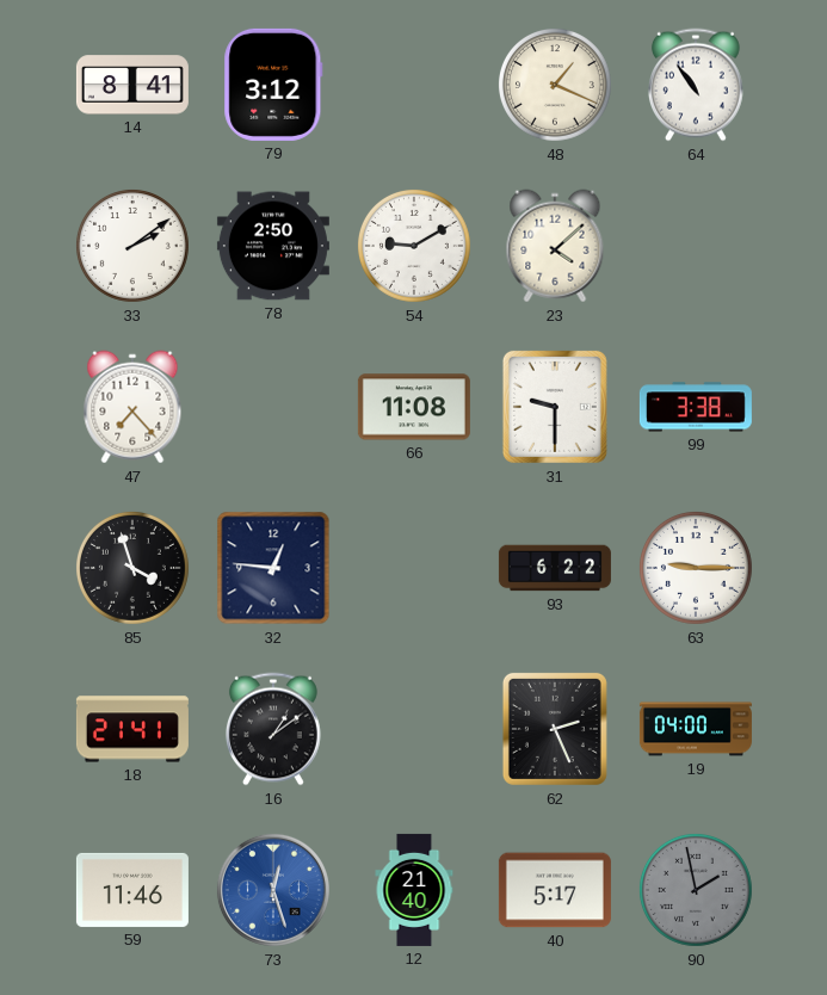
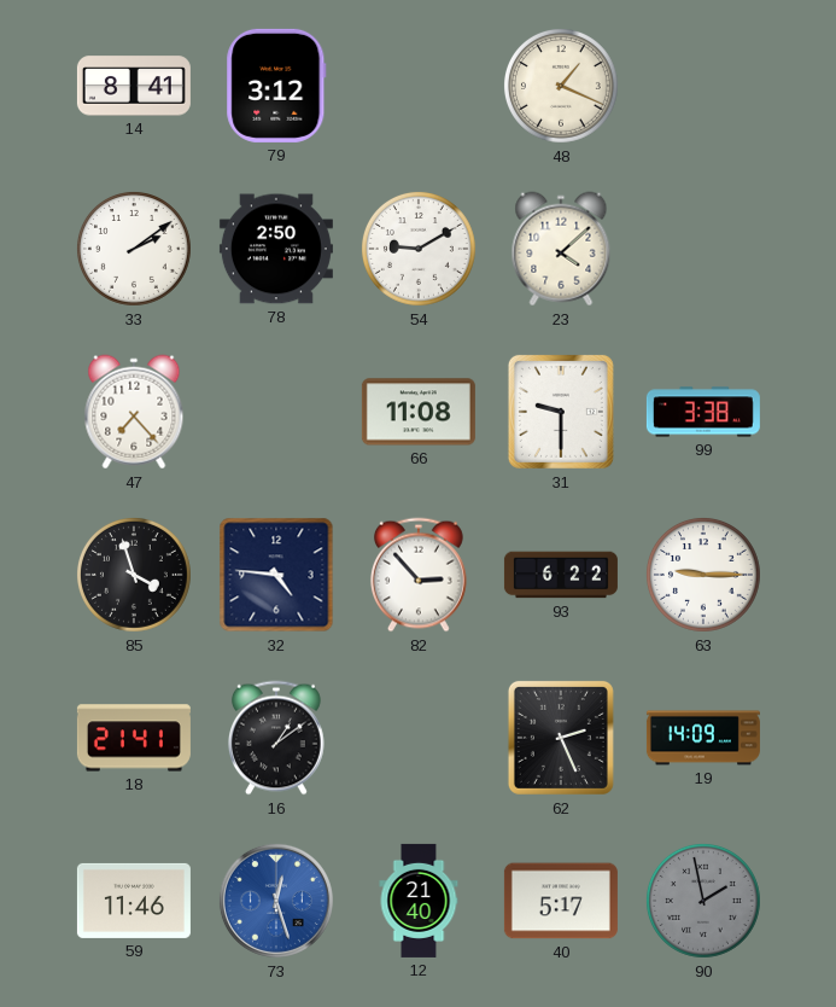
64: 10:54 -> none
32: 12:46 -> 4:46
82: none -> 2:53
19: 04:00 -> 14:09
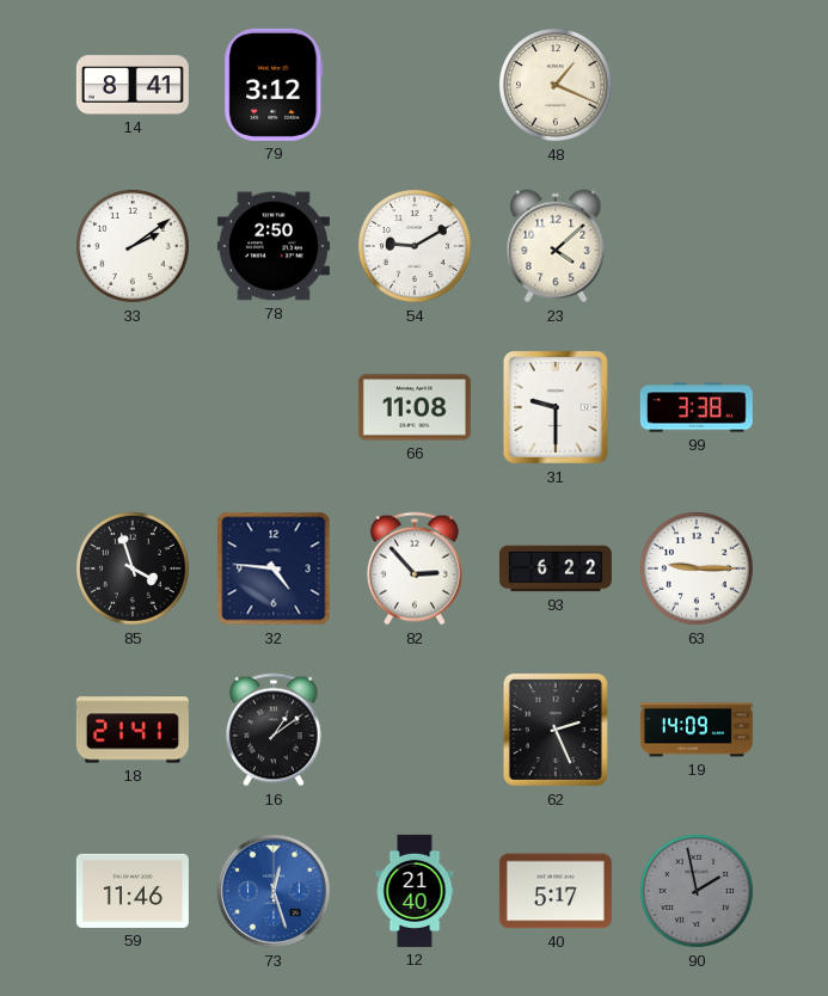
47: 7:23 -> none
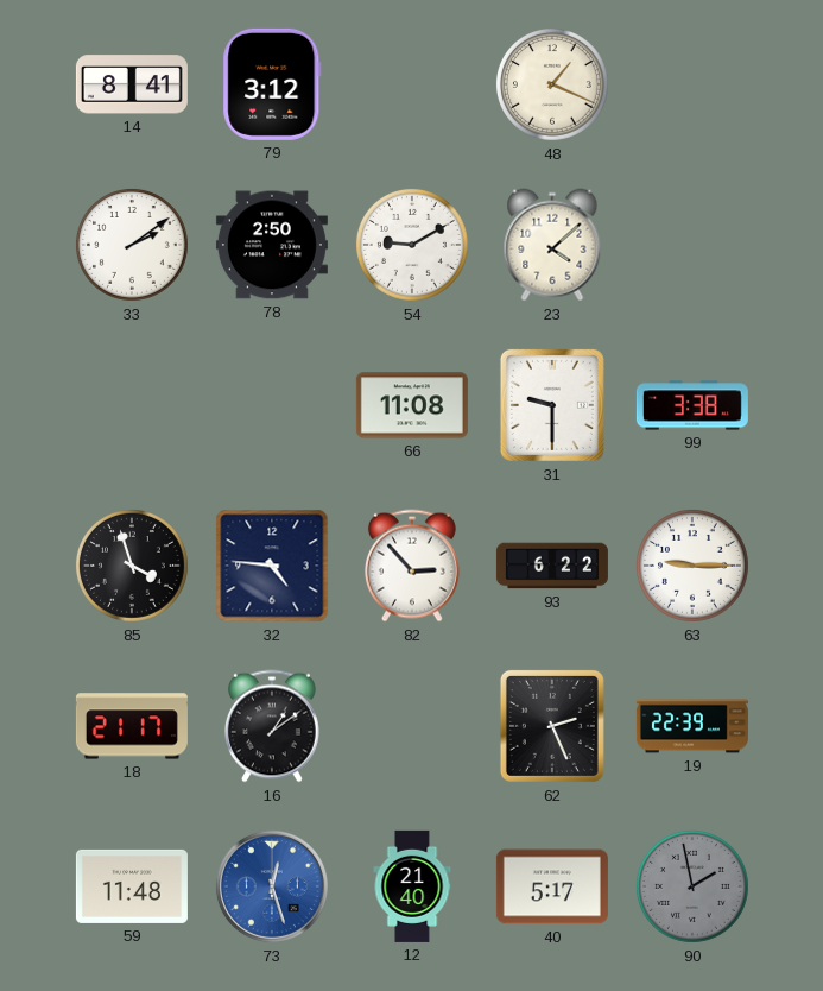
18: 21:41 -> 21:17
19: 14:09 -> 22:39
59: 11:46 -> 11:48
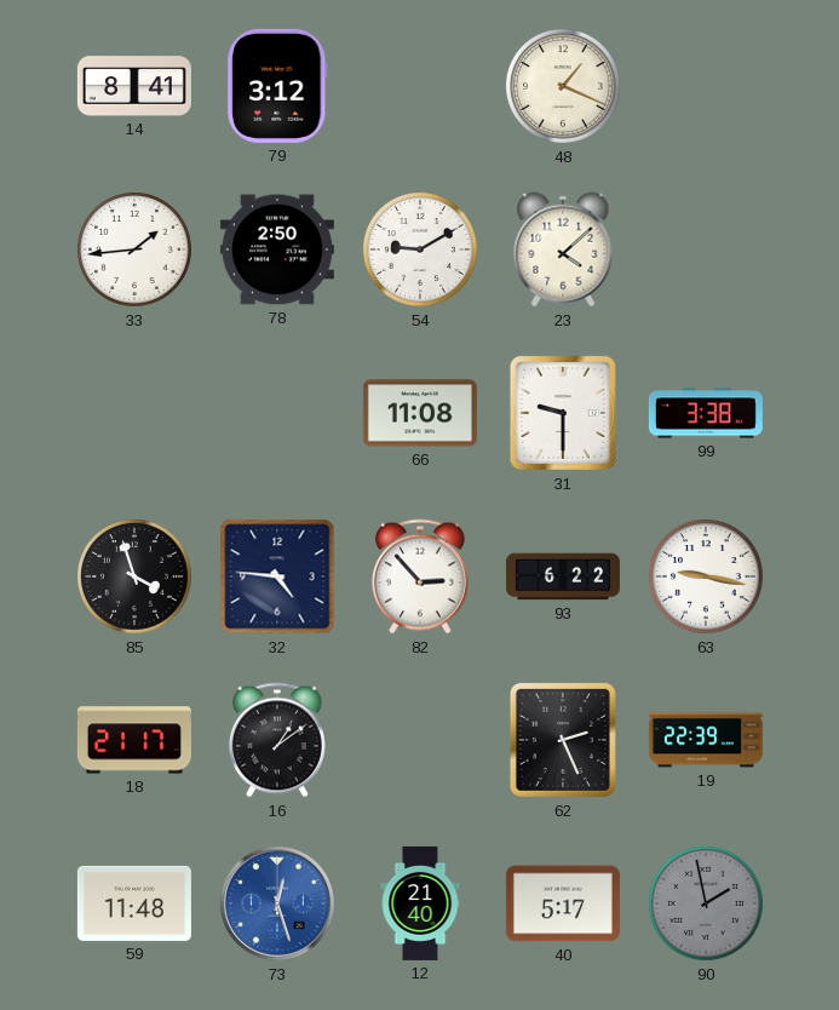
33: 2:09 -> 1:44
63: 9:15 -> 9:17
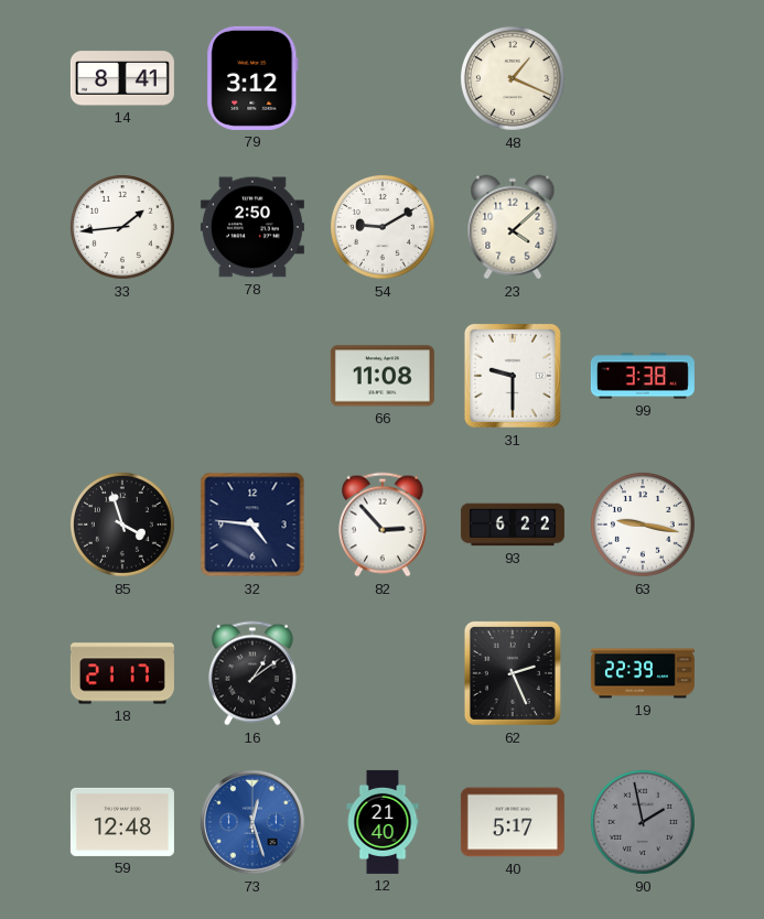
59: 11:48 -> 12:48
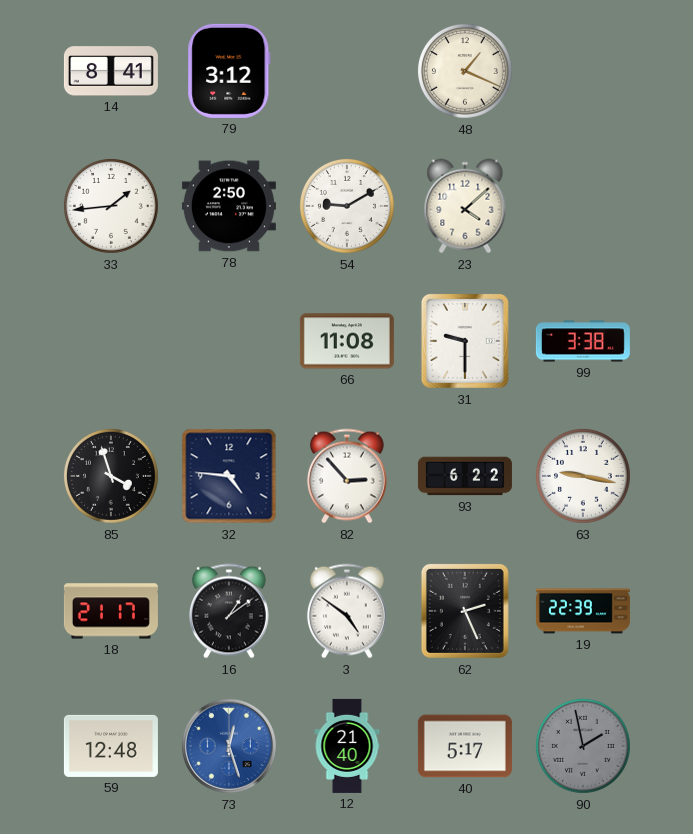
3: none -> 4:51
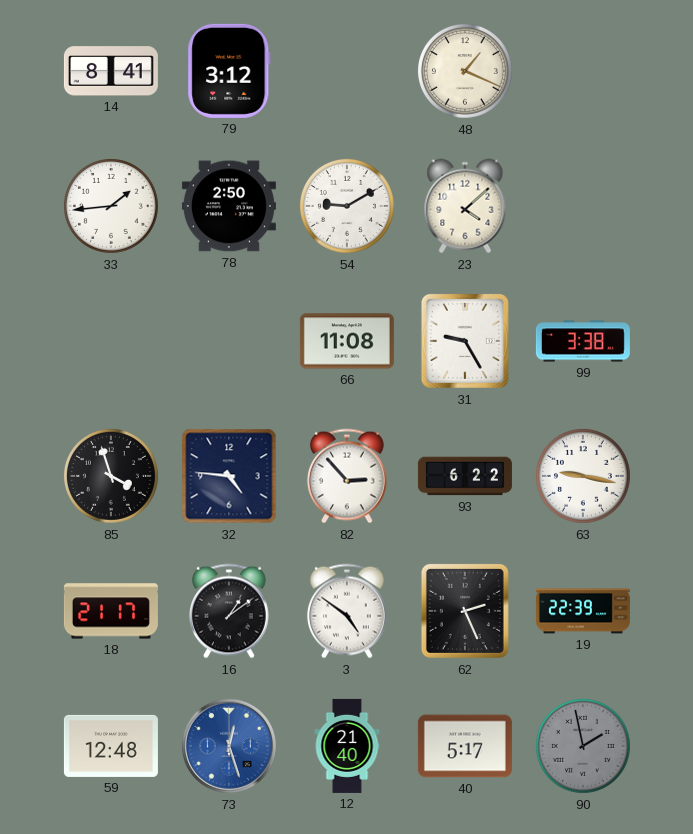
31: 9:30 -> 9:25
